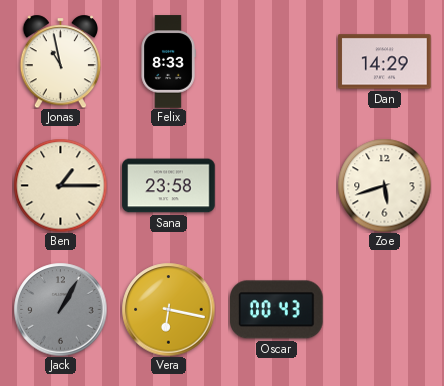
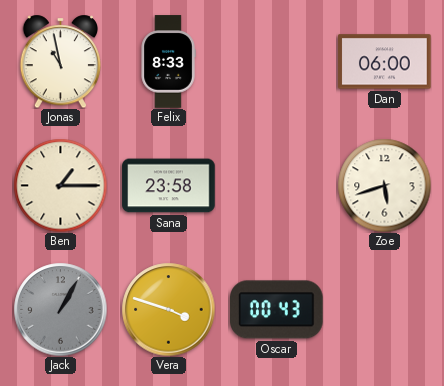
Dan: 14:29 -> 06:00
Vera: 6:17 -> 3:48
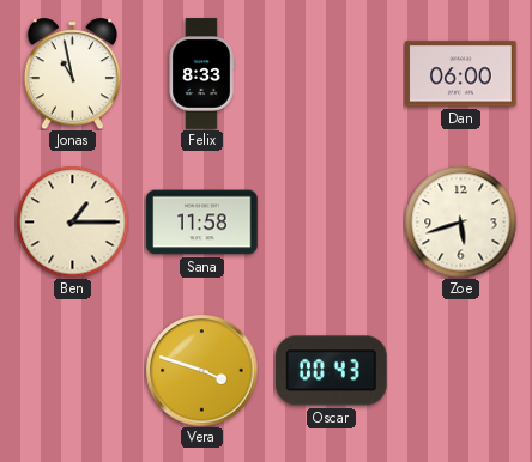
Sana: 23:58 -> 11:58
Jack: 1:05 -> none
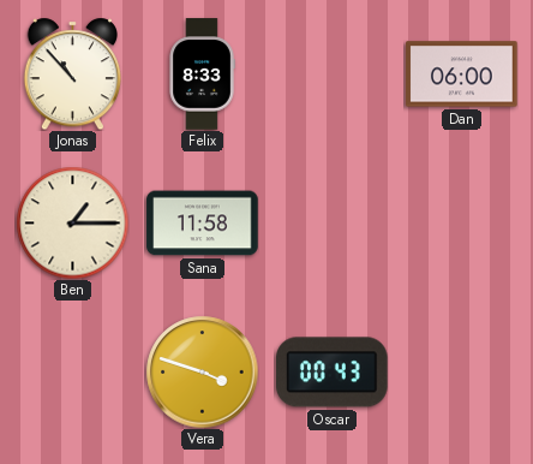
Jonas: 10:58 -> 10:53
Zoe: 5:42 -> none
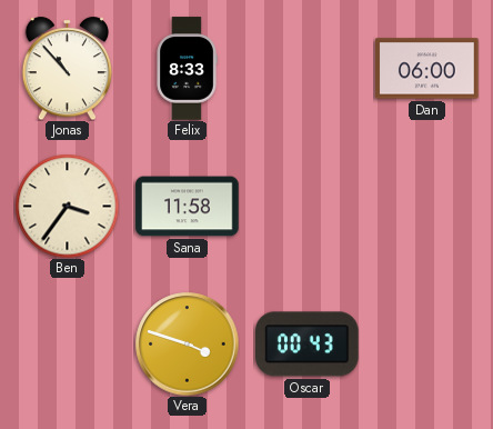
Ben: 1:15 -> 3:36
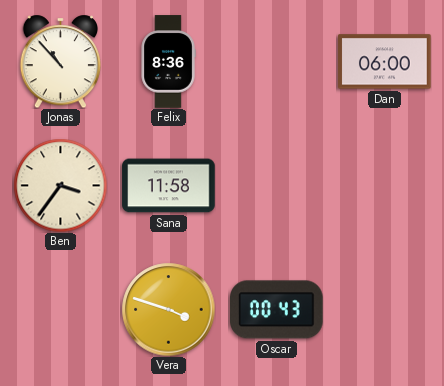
Felix: 8:33 -> 8:36
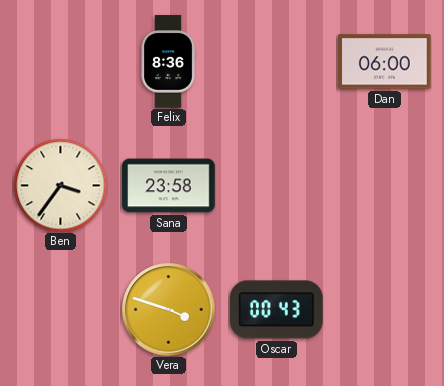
Jonas: 10:53 -> none
Sana: 11:58 -> 23:58
